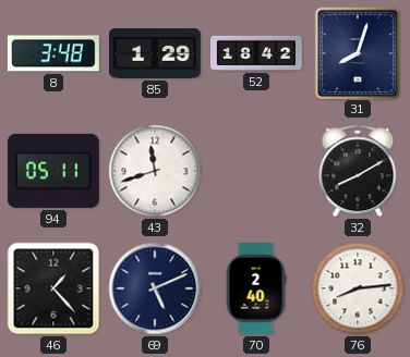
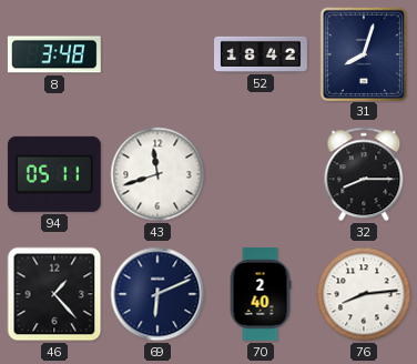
85: 1:29 -> none
32: 8:10 -> 8:15
69: 5:11 -> 6:11
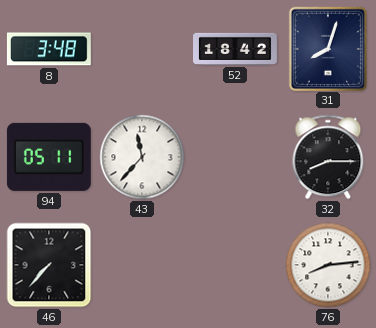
43: 11:42 -> 11:37
46: 1:23 -> 7:37
69: 6:11 -> none
70: 2:40 -> none
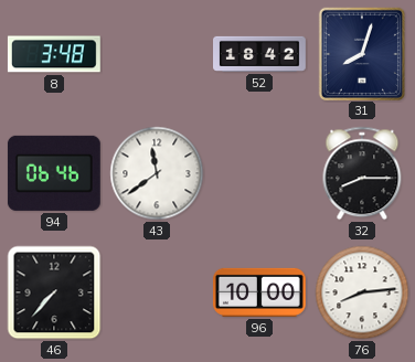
94: 05:11 -> 06:46
43: 11:37 -> 11:39
96: none -> 10:00
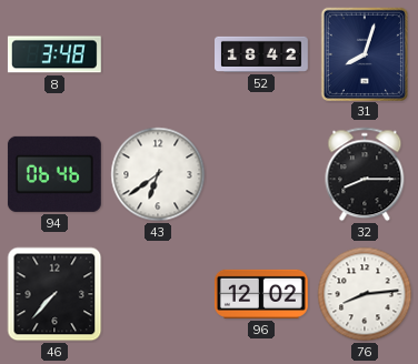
43: 11:39 -> 6:39
96: 10:00 -> 12:02
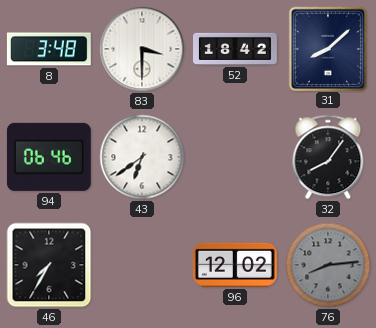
83: none -> 3:30
31: 8:03 -> 8:08
32: 8:15 -> 8:06
46: 7:37 -> 7:35
76 dial: white -> grey
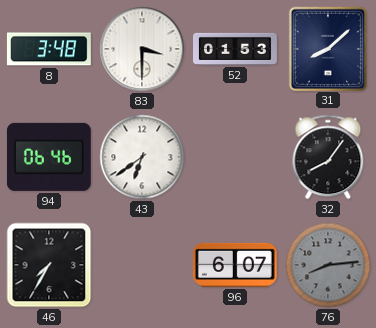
52: 18:42 -> 01:53
96: 12:02 -> 6:07
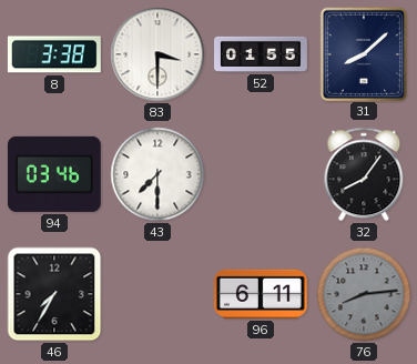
8: 3:48 -> 3:38
52: 01:53 -> 01:55
94: 06:46 -> 03:46
43: 6:39 -> 7:30
96: 6:07 -> 6:11
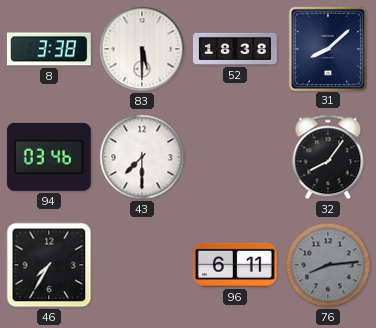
83: 3:30 -> 5:30
52: 01:55 -> 18:38
